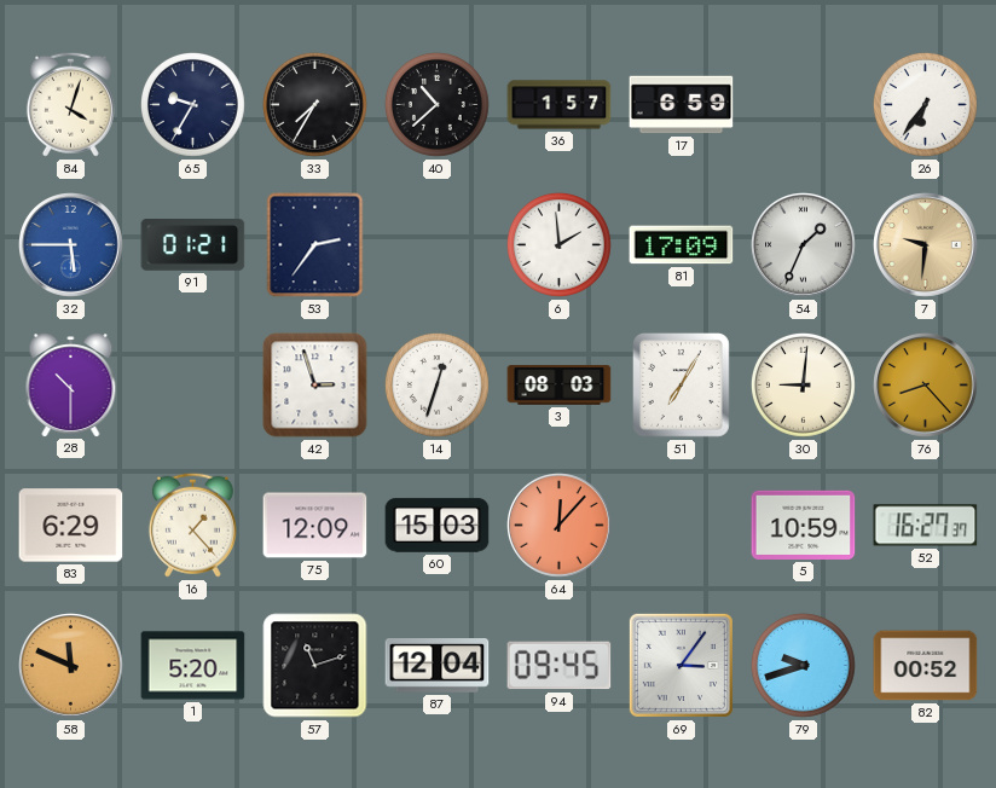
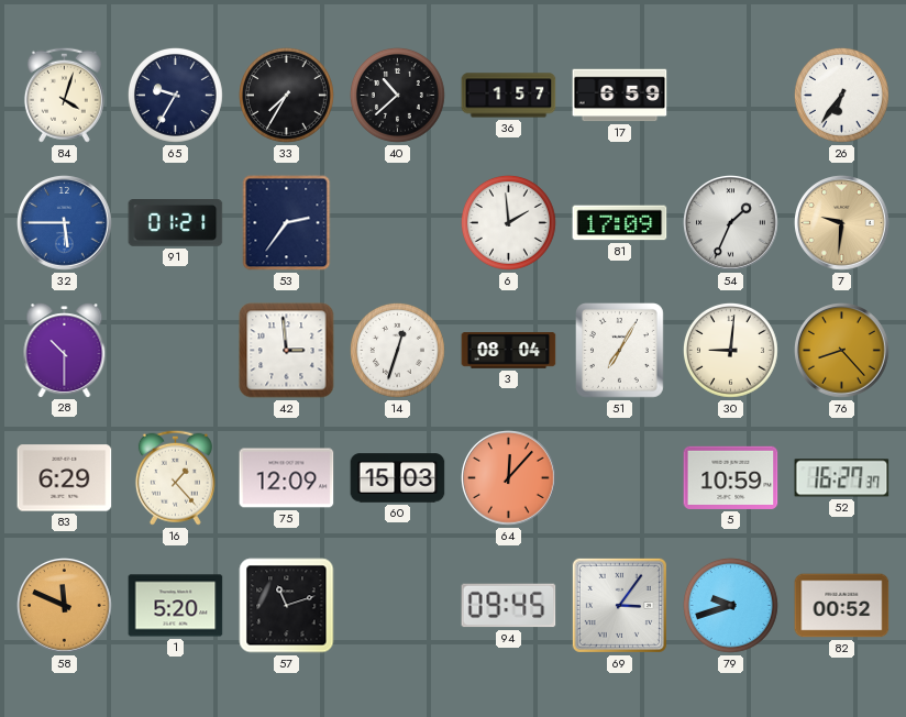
42: 2:57 -> 2:59
3: 08:03 -> 08:04
87: 12:04 -> none
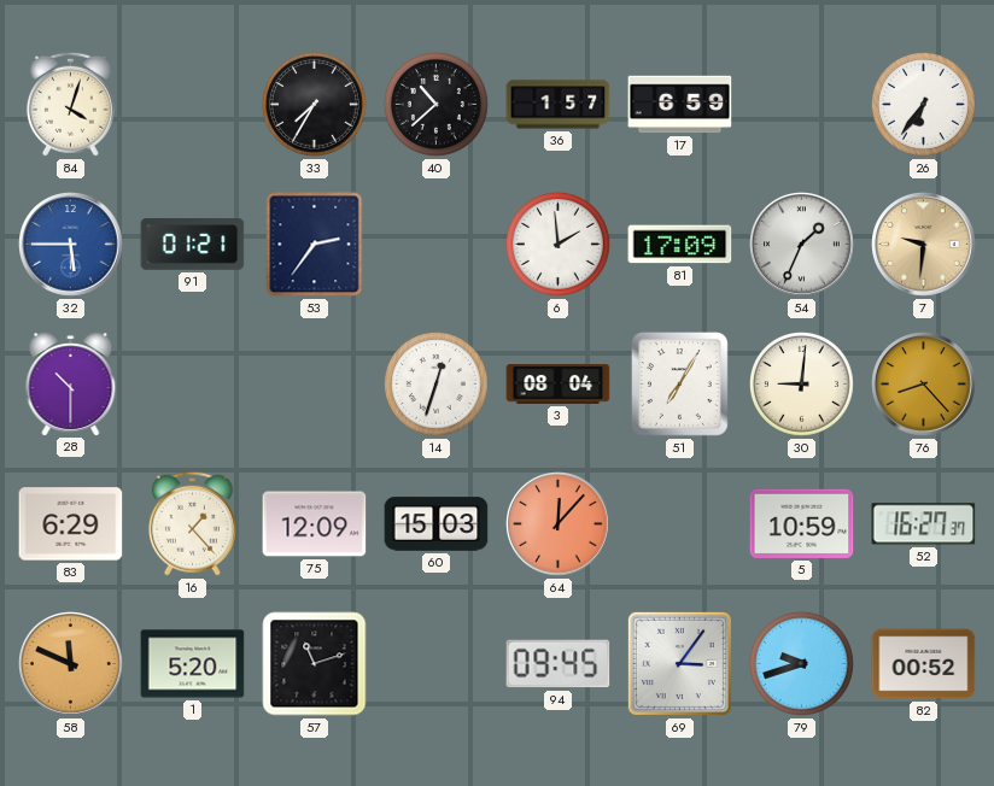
65: 9:35 -> none
42: 2:59 -> none
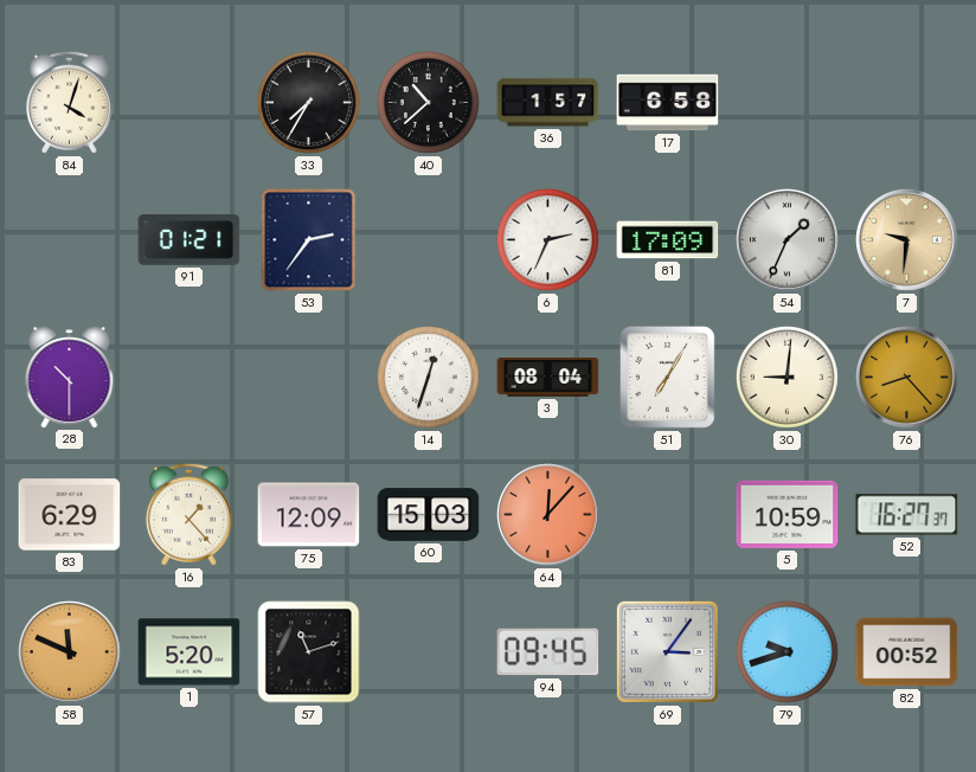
17: 6:59 -> 6:58
26: 6:36 -> none
32: 5:45 -> none
6: 1:59 -> 2:34
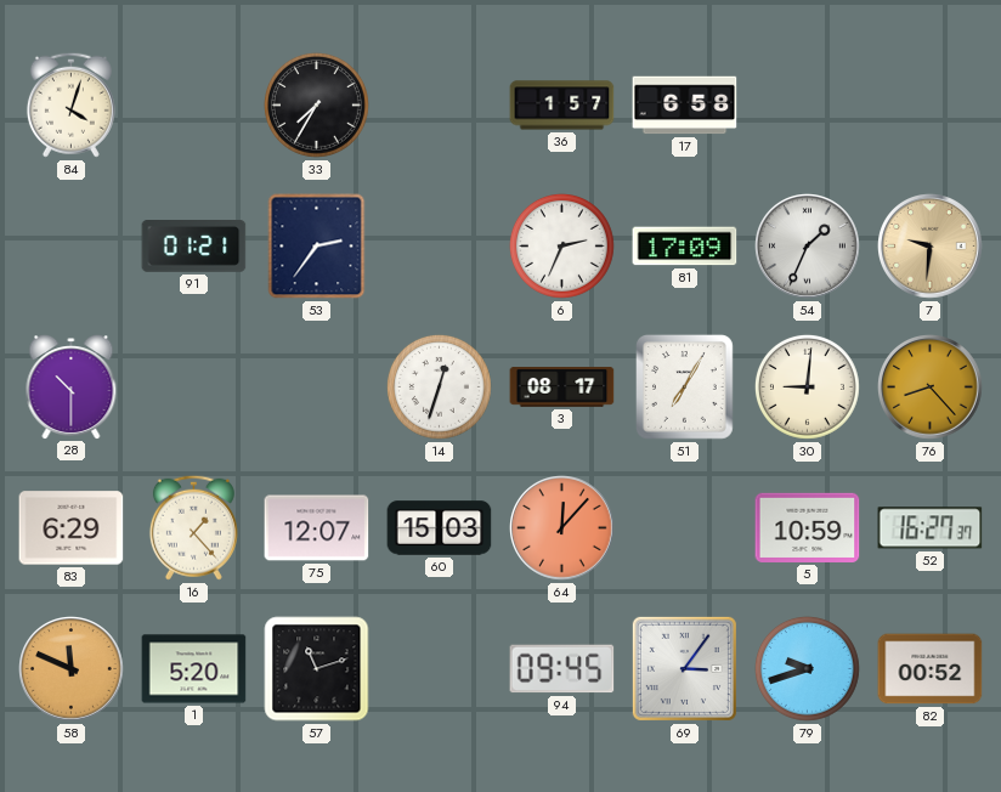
40: 10:38 -> none
3: 08:04 -> 08:17
75: 12:09 -> 12:07
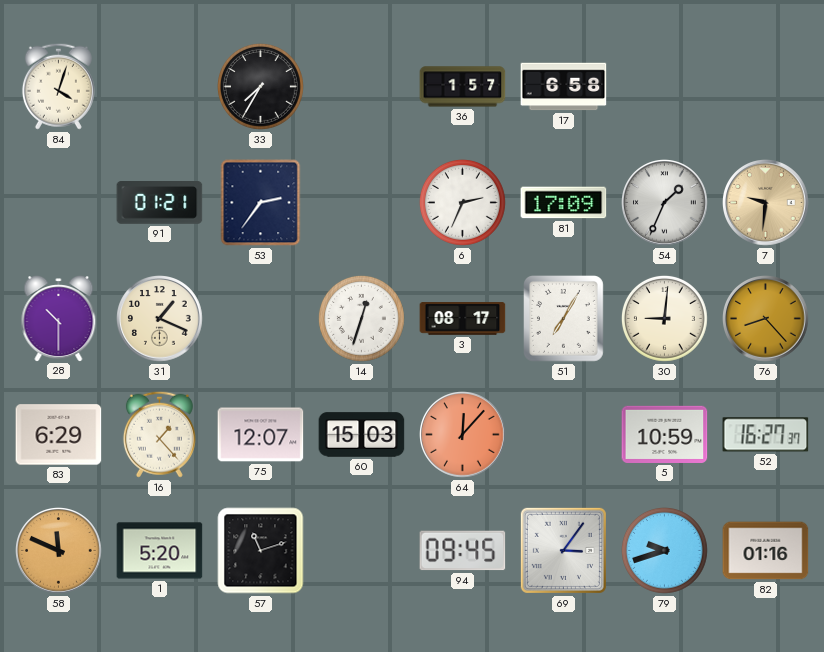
31: none -> 1:19
82: 00:52 -> 01:16
